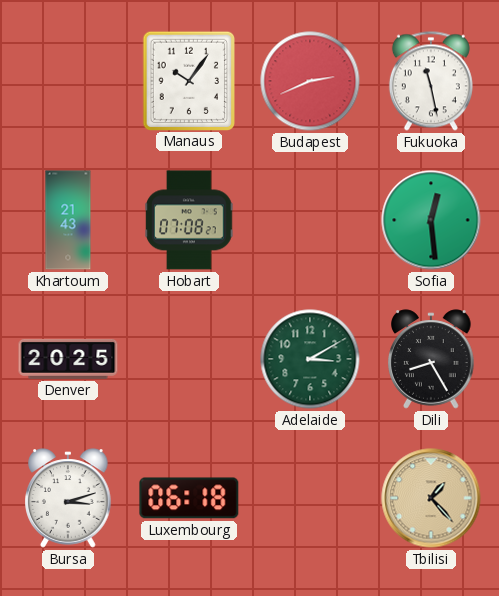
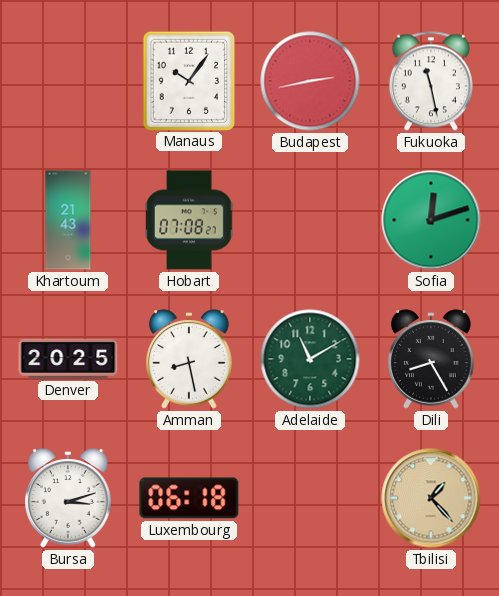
Budapest: 2:41 -> 2:43
Sofia: 12:29 -> 12:12
Amman: none -> 8:28
Adelaide: 3:10 -> 11:10
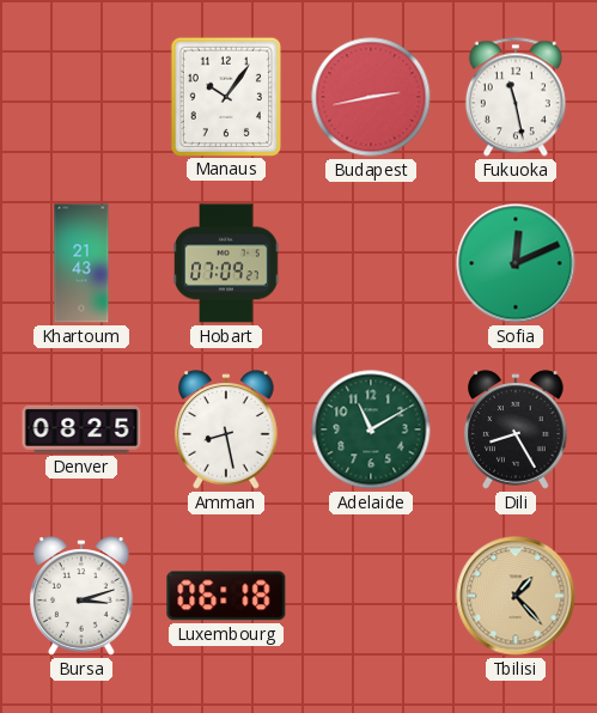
Hobart: 07:08 -> 07:09
Sofia: 12:12 -> 12:11
Denver: 20:25 -> 08:25
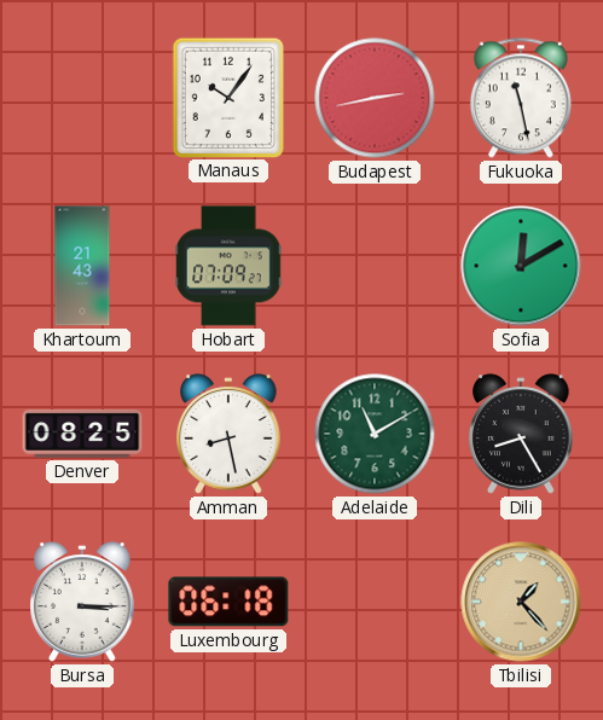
Sofia: 12:11 -> 12:10
Bursa: 3:12 -> 3:15
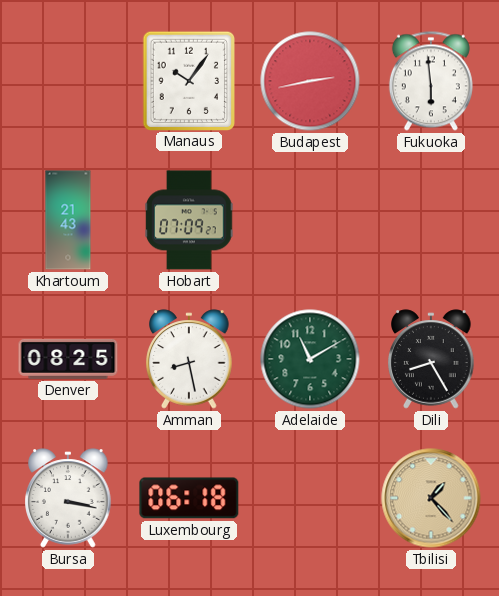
Fukuoka: 11:28 -> 5:59
Sofia: 12:10 -> none
Bursa: 3:15 -> 3:17
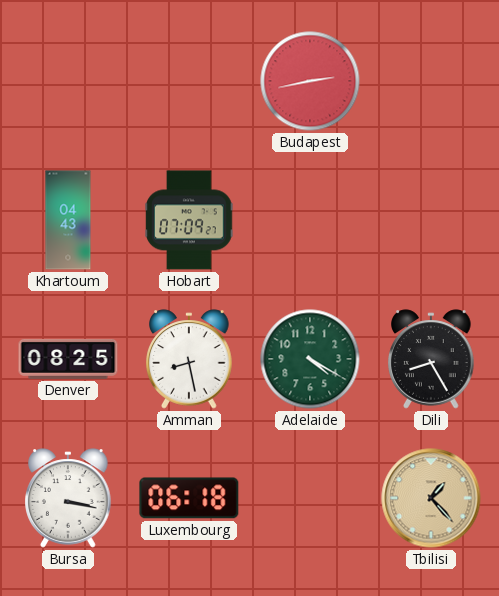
Manaus: 10:06 -> none
Fukuoka: 5:59 -> none
Khartoum: 21:43 -> 04:43
Adelaide: 11:10 -> 4:20
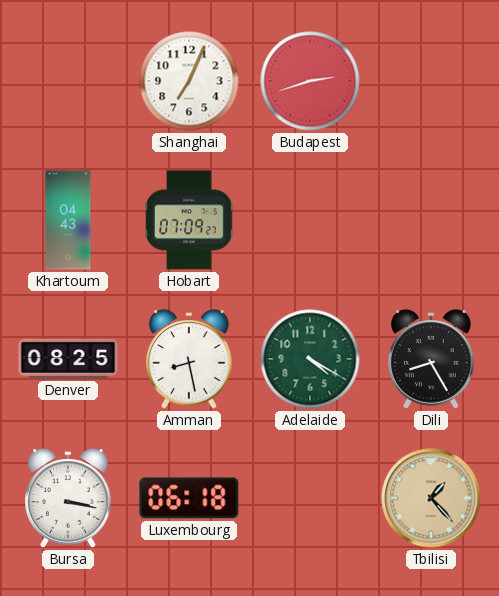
Shanghai: none -> 7:04
Budapest: 2:43 -> 2:42
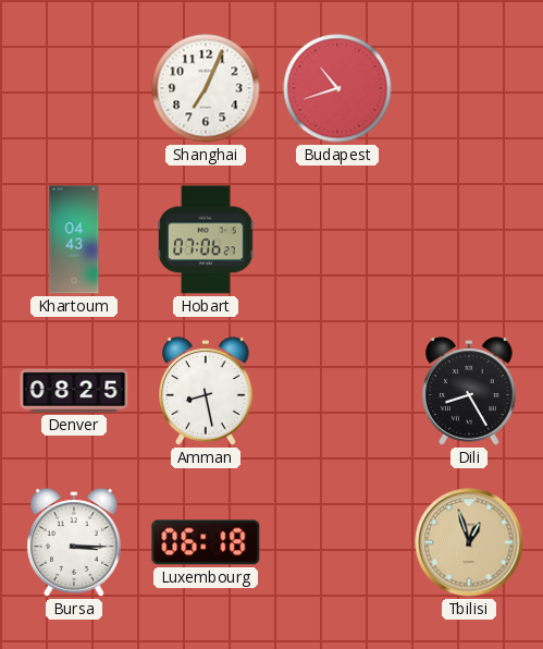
Budapest: 2:42 -> 10:42
Hobart: 07:09 -> 07:06
Adelaide: 4:20 -> none
Bursa: 3:17 -> 3:15
Tbilisi: 1:23 -> 12:57
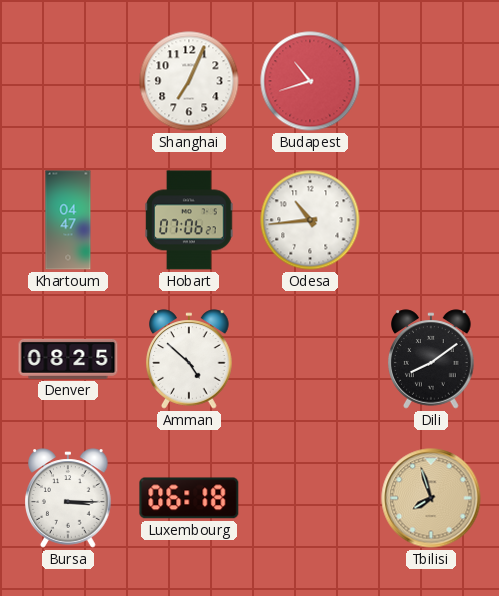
Khartoum: 04:43 -> 04:47
Odesa: none -> 10:44
Amman: 8:28 -> 4:52
Dili: 8:25 -> 8:09
Tbilisi: 12:57 -> 7:57
